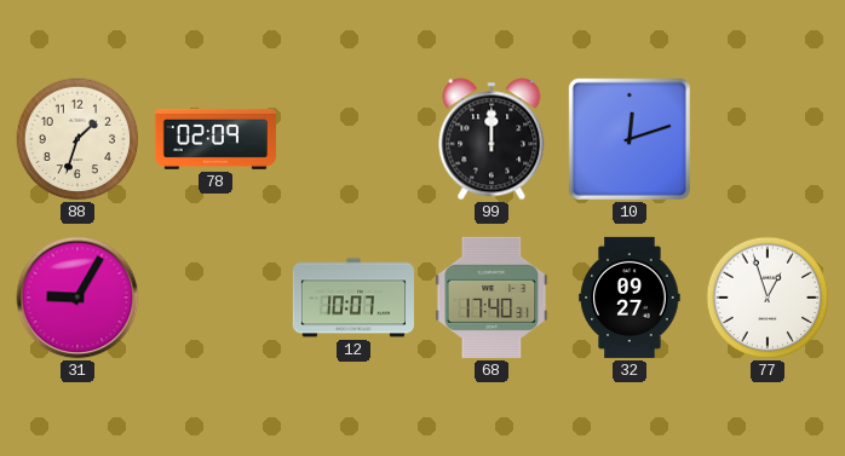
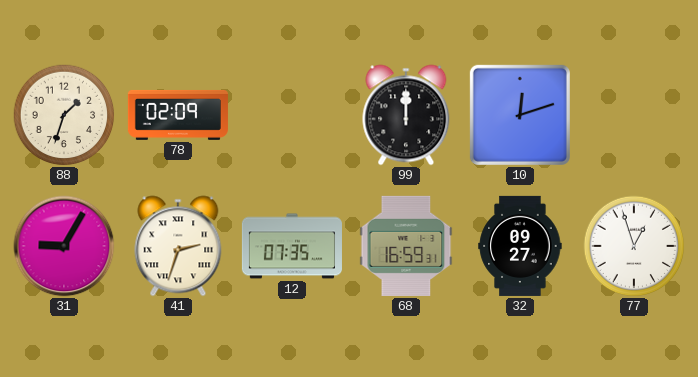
41: none -> 2:33
12: 10:07 -> 07:35
68: 17:40 -> 16:59
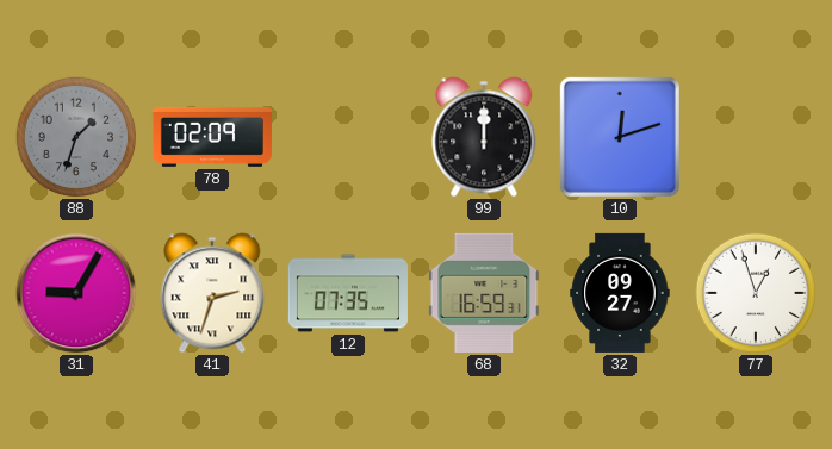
88 dial: cream -> grey
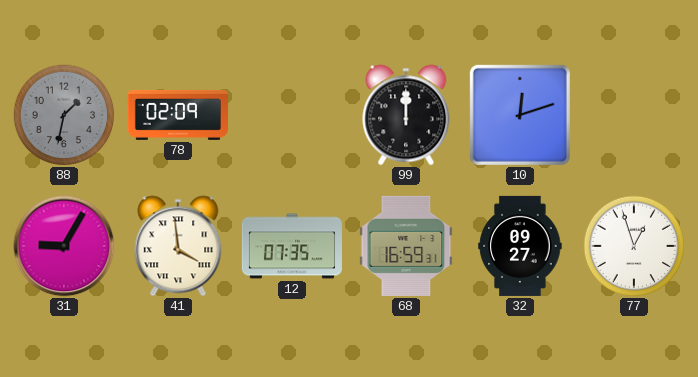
88: 1:33 -> 1:32
41: 2:33 -> 3:59
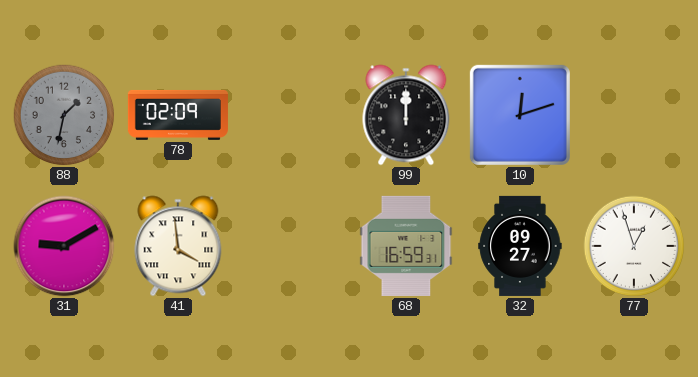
31: 9:05 -> 9:10
12: 07:35 -> none
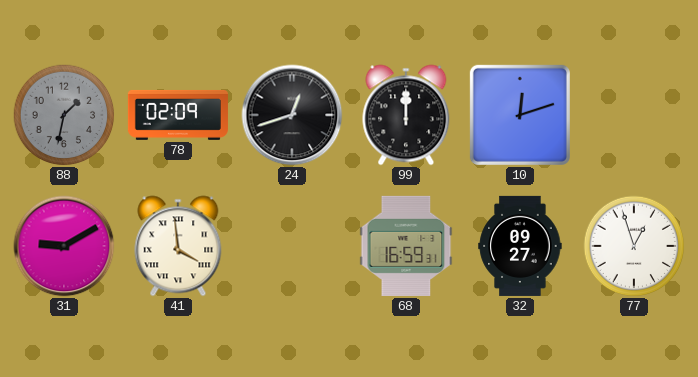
24: none -> 12:42
